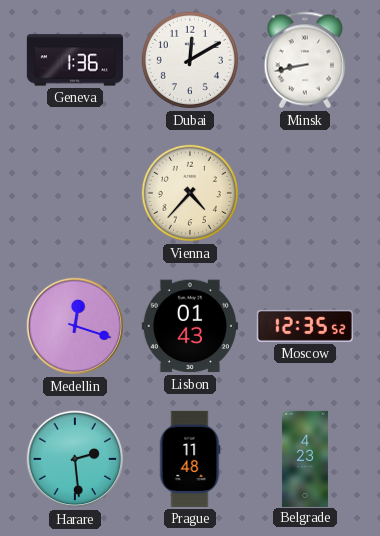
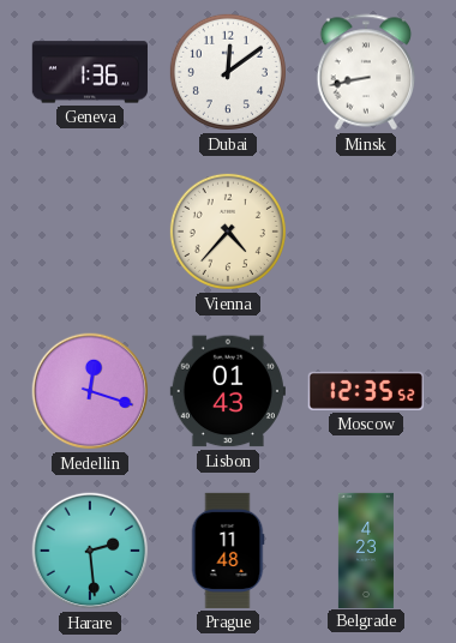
Dubai: 12:10 -> 12:09
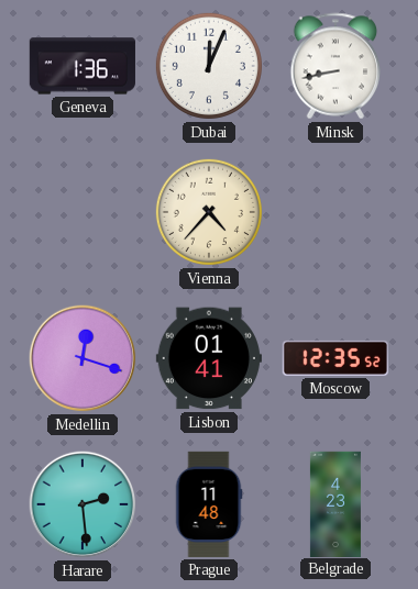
Dubai: 12:09 -> 12:04
Lisbon: 01:43 -> 01:41
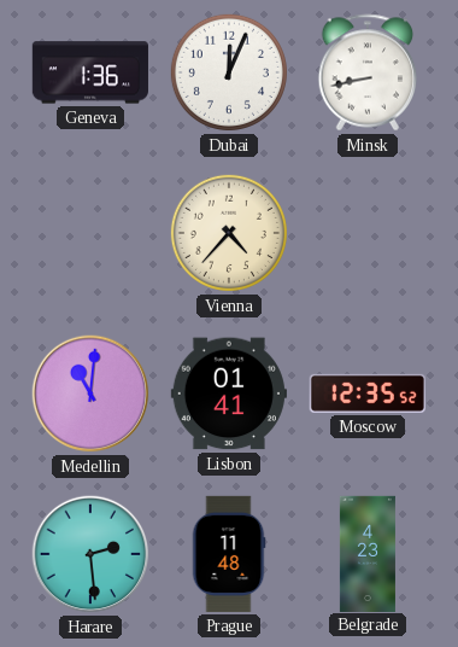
Medellin: 12:18 -> 11:01
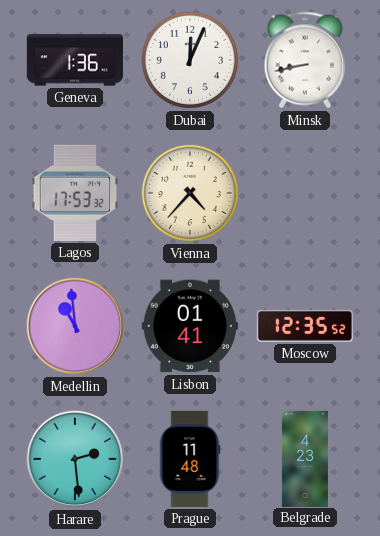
Lagos: none -> 17:53
Medellin: 11:01 -> 10:59
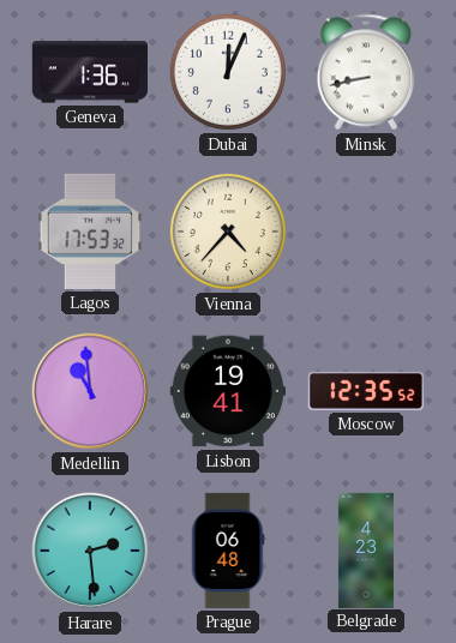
Lisbon: 01:41 -> 19:41
Prague: 11:48 -> 06:48
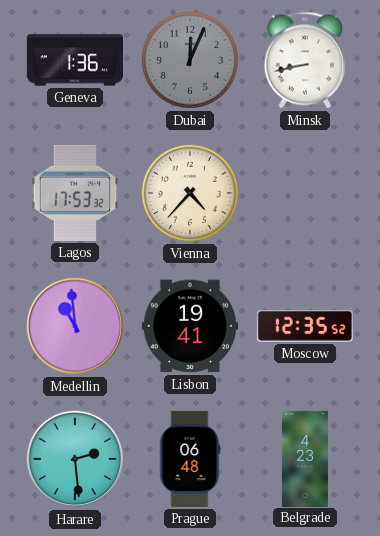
Dubai dial: white -> grey
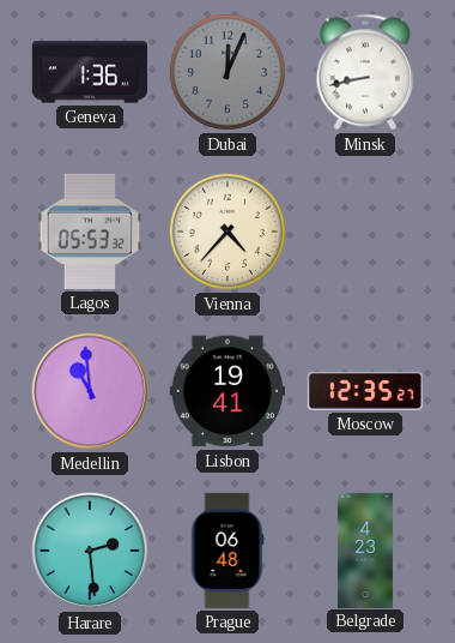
Lagos: 17:53 -> 05:53
Moscow: 12:35:52 -> 12:35:27
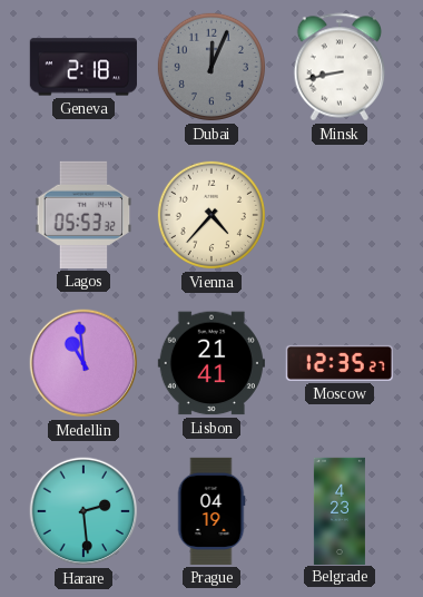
Geneva: 1:36 -> 2:18
Lisbon: 19:41 -> 21:41
Prague: 06:48 -> 04:19
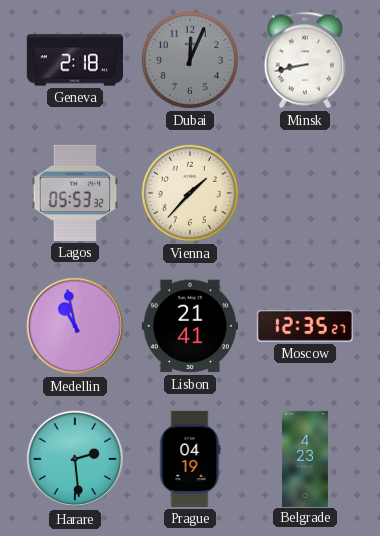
Vienna: 4:37 -> 1:37
Medellin: 10:59 -> 10:58
